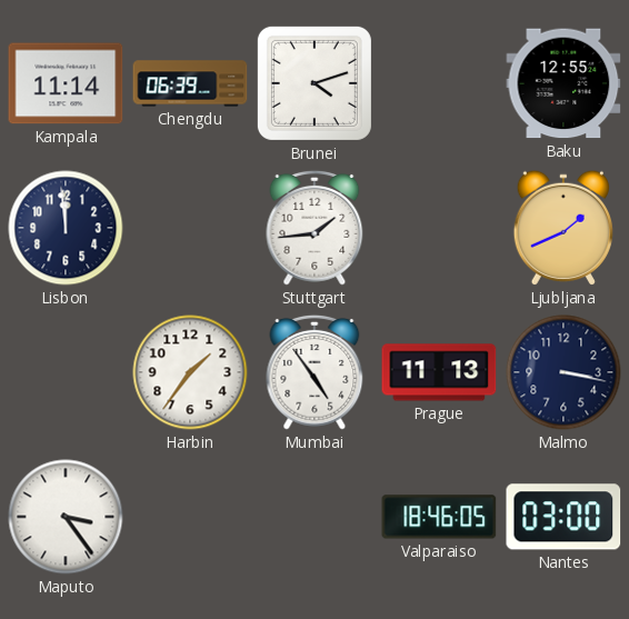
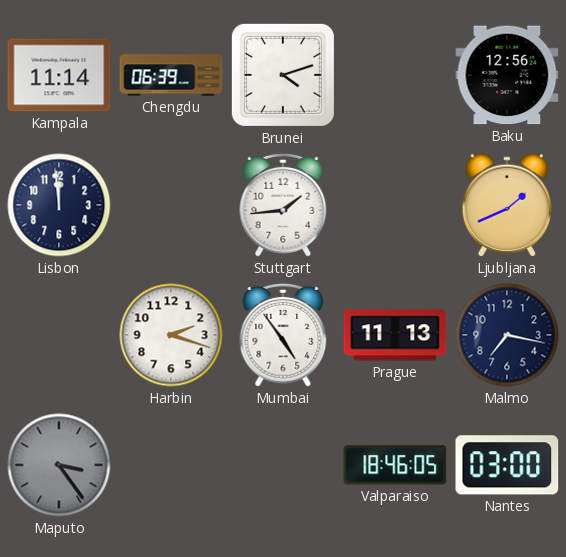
Baku: 12:55 -> 12:56
Harbin: 1:36 -> 2:18
Malmo: 3:17 -> 7:17
Maputo dial: white -> grey
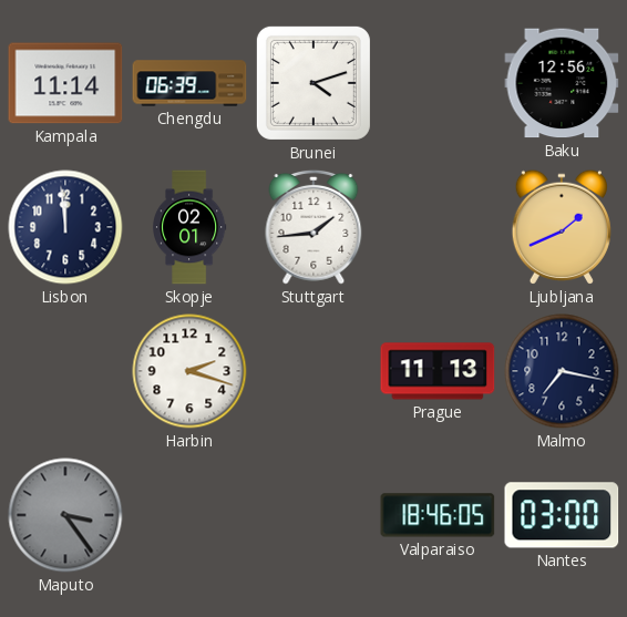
Skopje: none -> 02:01
Mumbai: 4:54 -> none
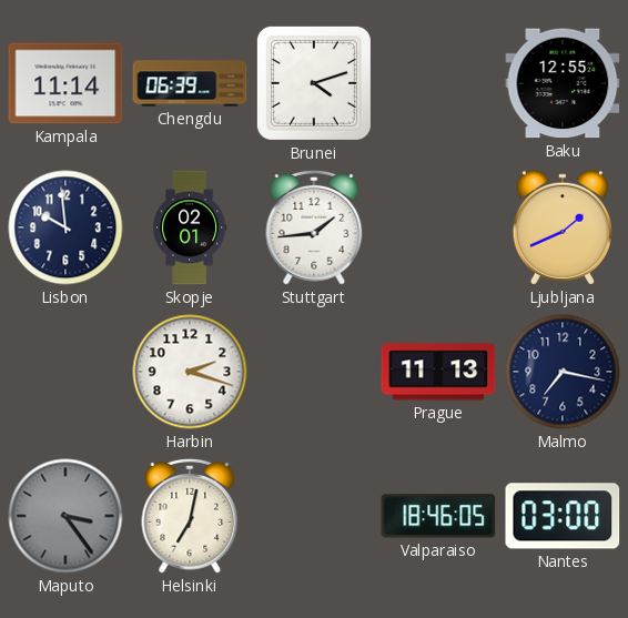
Baku: 12:56 -> 12:55
Lisbon: 11:59 -> 9:59
Helsinki: none -> 7:02
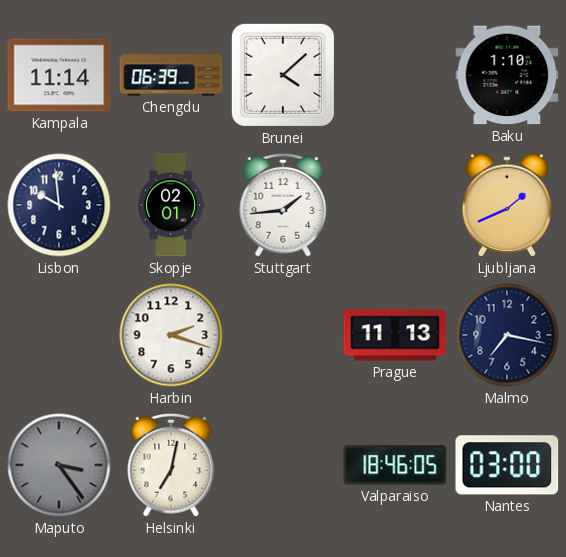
Brunei: 4:12 -> 4:08
Baku: 12:55 -> 1:10
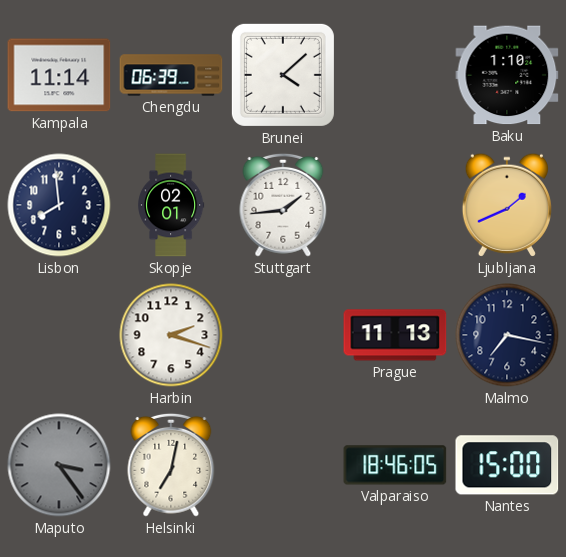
Lisbon: 9:59 -> 7:59
Nantes: 03:00 -> 15:00
